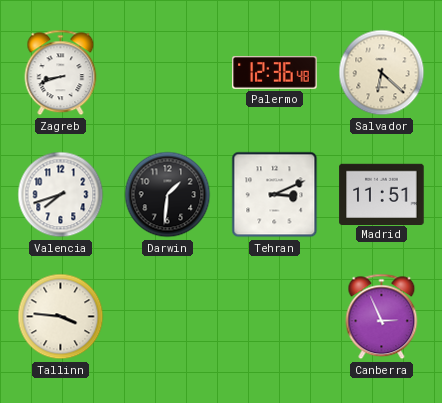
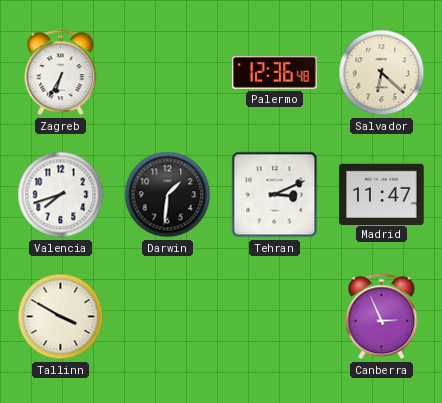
Zagreb: 8:42 -> 6:35
Madrid: 11:51 -> 11:47
Tallinn: 3:46 -> 3:50
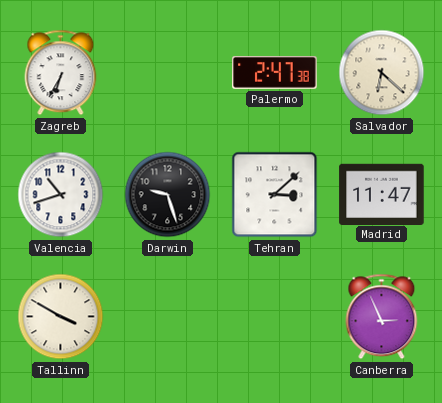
Palermo: 12:36 -> 2:47
Valencia: 7:42 -> 10:42
Darwin: 1:31 -> 9:27
Tehran: 3:11 -> 3:08
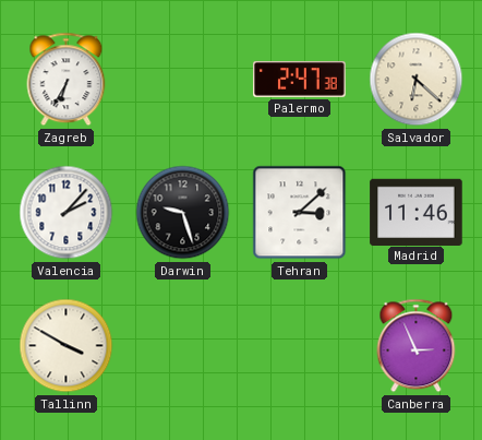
Valencia: 10:42 -> 2:07
Madrid: 11:47 -> 11:46
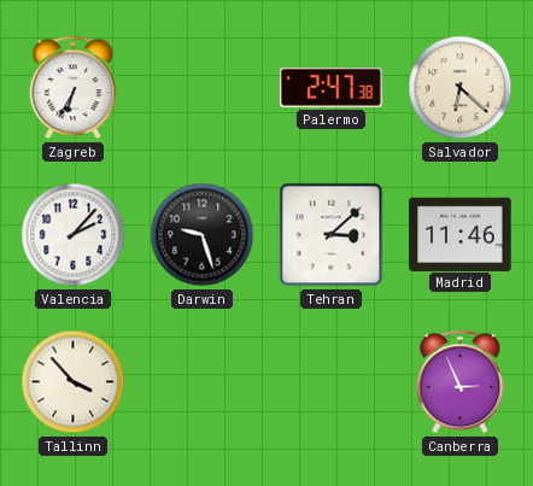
Tallinn: 3:50 -> 3:53
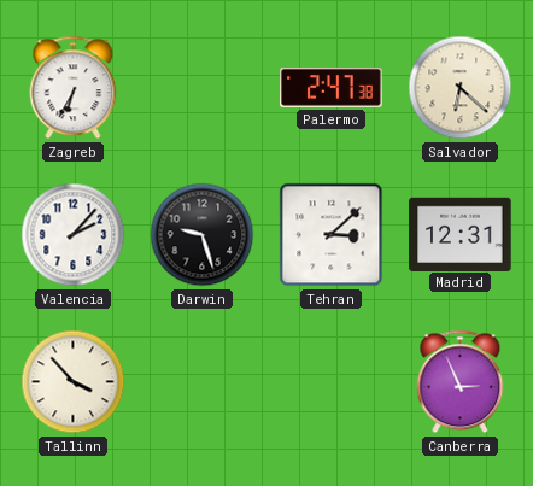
Madrid: 11:46 -> 12:31
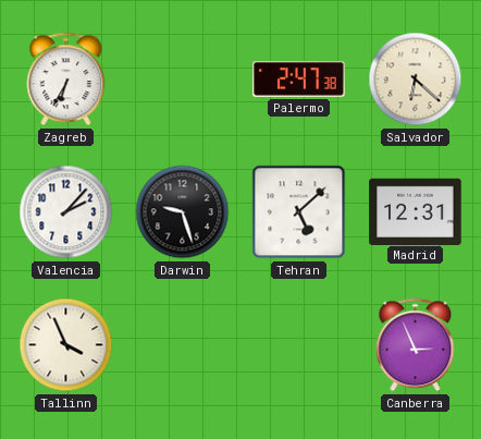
Tehran: 3:08 -> 5:08
Tallinn: 3:53 -> 3:56
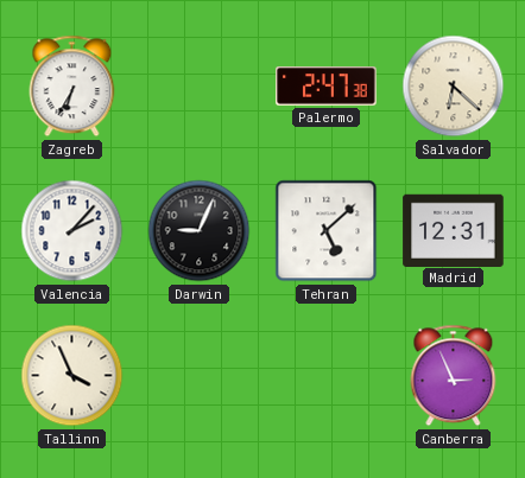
Darwin: 9:27 -> 9:04
